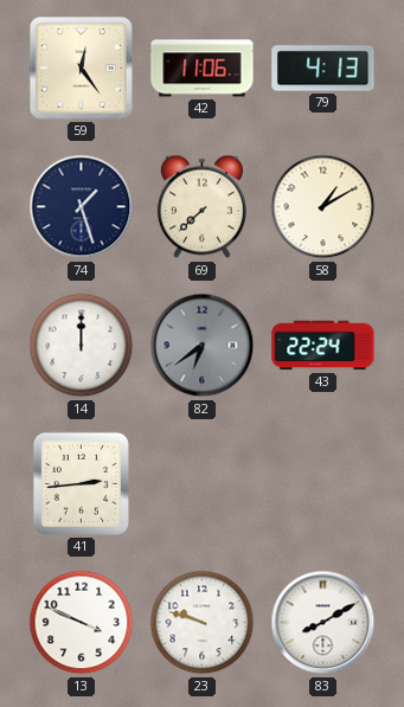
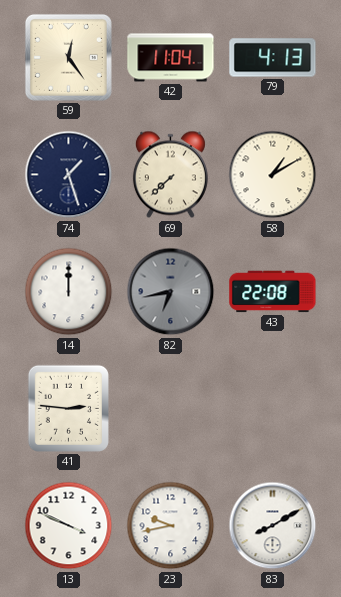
42: 11:06 -> 11:04
82: 6:39 -> 6:43
43: 22:24 -> 22:08
41: 2:44 -> 2:46
23: 9:48 -> 9:43
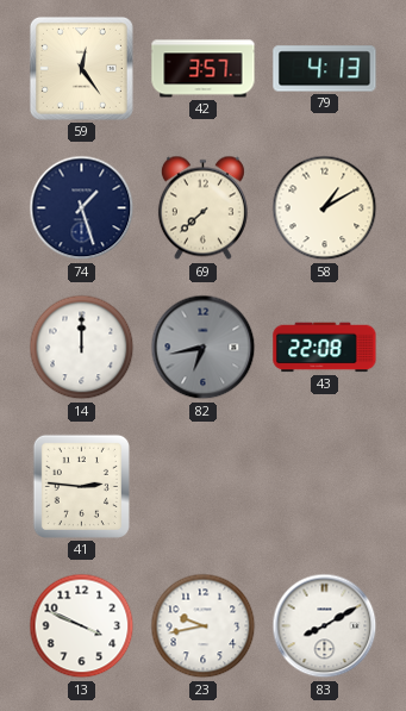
42: 11:04 -> 3:57
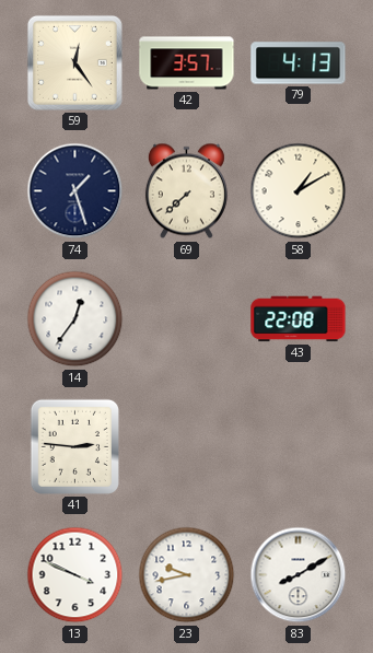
14: 12:00 -> 12:36
82: 6:43 -> none
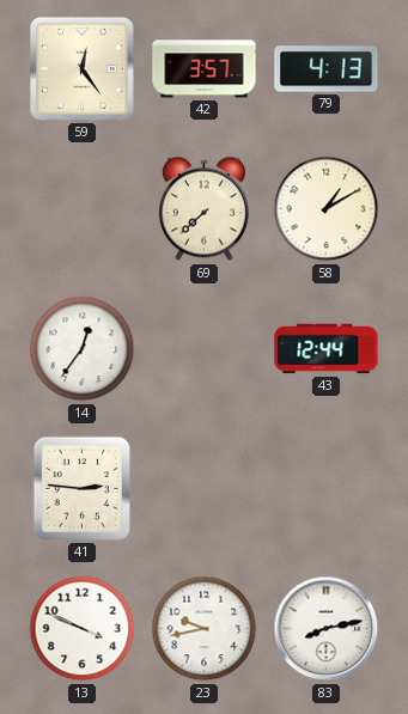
74: 1:27 -> none
43: 22:08 -> 12:44
83: 8:10 -> 8:13
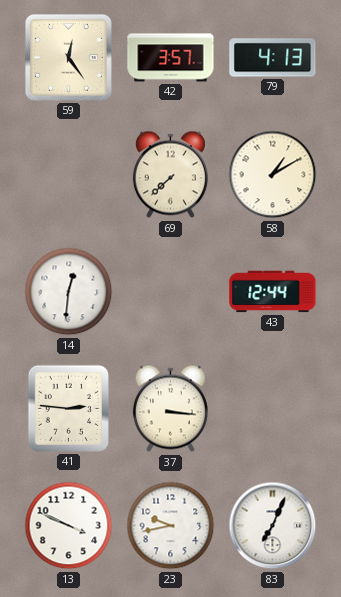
14: 12:36 -> 12:31
37: none -> 3:16
83: 8:13 -> 7:04
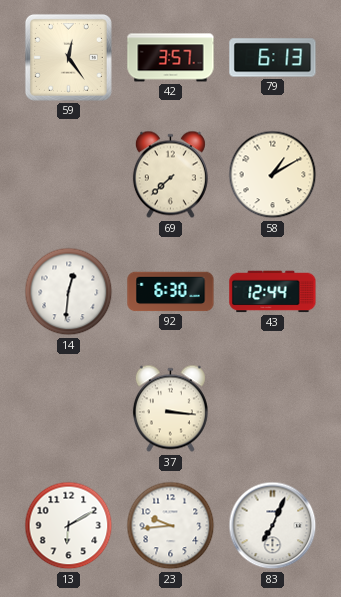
79: 4:13 -> 6:13
92: none -> 6:30
41: 2:46 -> none
13: 3:49 -> 6:10
23: 9:43 -> 9:44
